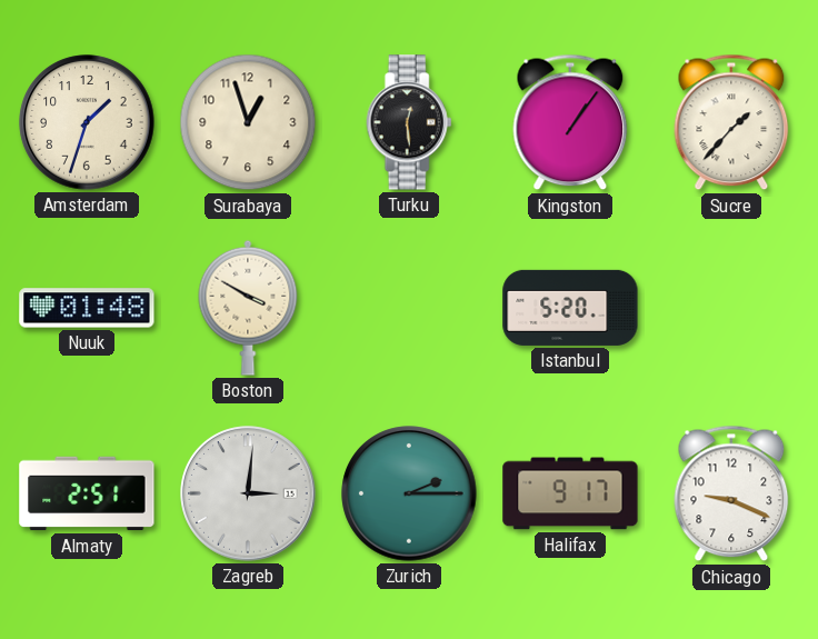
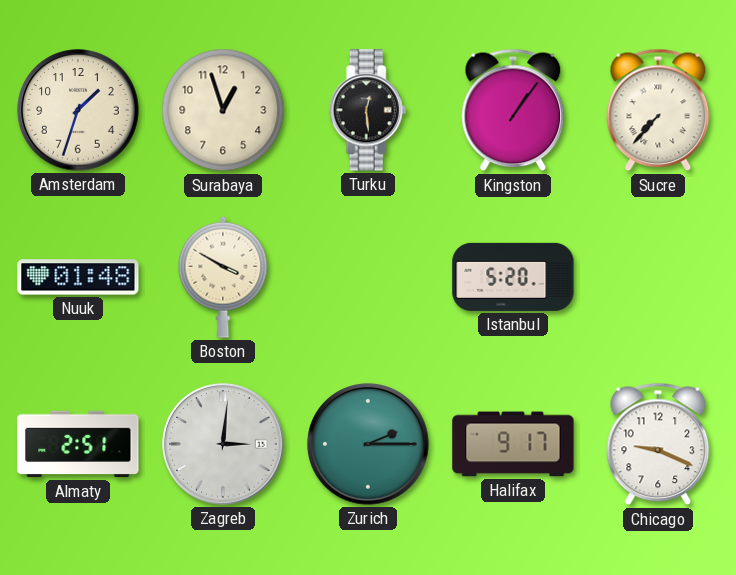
Sucre: 1:37 -> 7:37
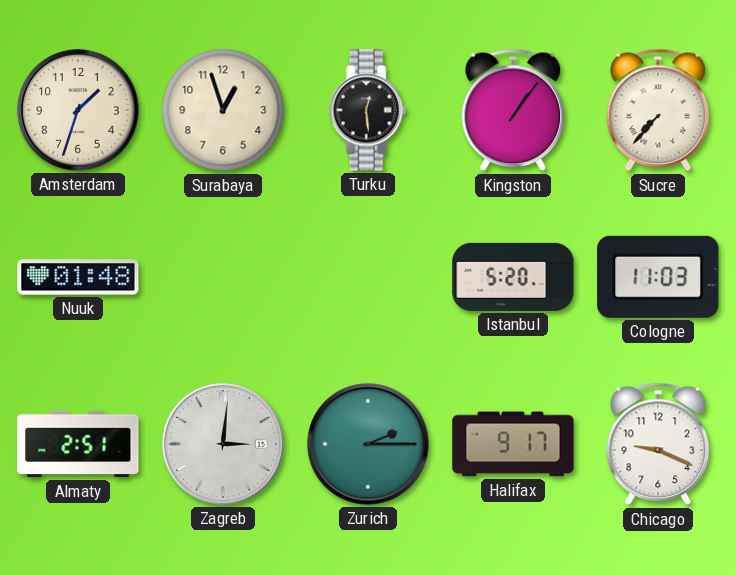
Boston: 3:50 -> none
Cologne: none -> 11:03
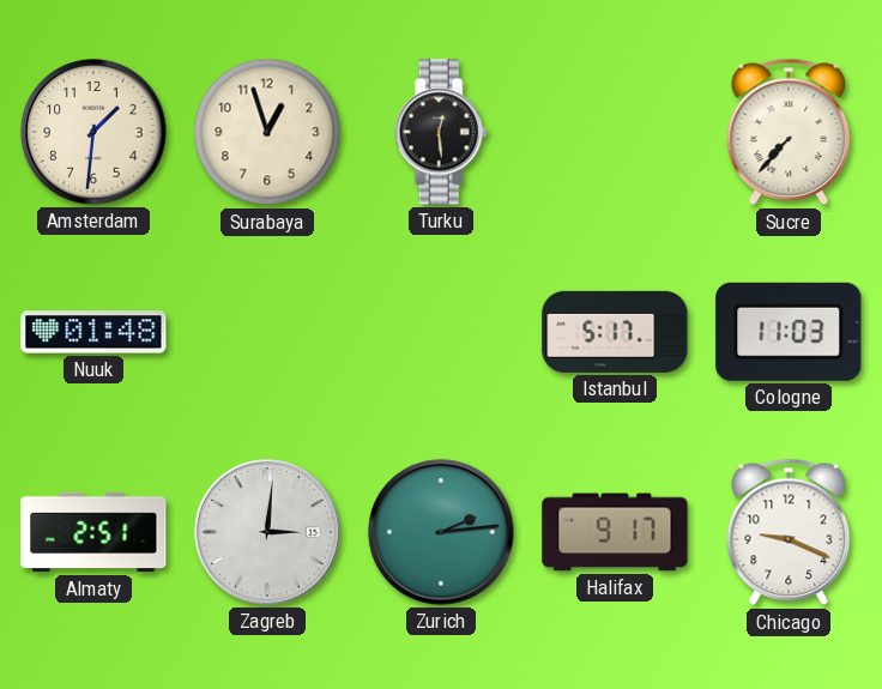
Amsterdam: 1:33 -> 1:31
Kingston: 1:06 -> none
Istanbul: 5:20 -> 5:17
Zurich: 2:15 -> 2:14
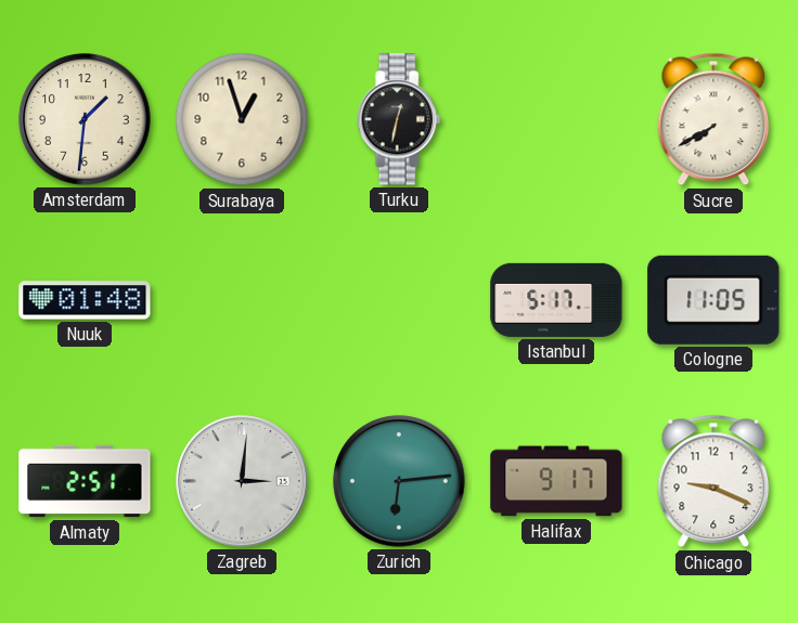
Turku: 12:29 -> 12:32
Sucre: 7:37 -> 7:40
Cologne: 11:03 -> 11:05
Zurich: 2:14 -> 6:14
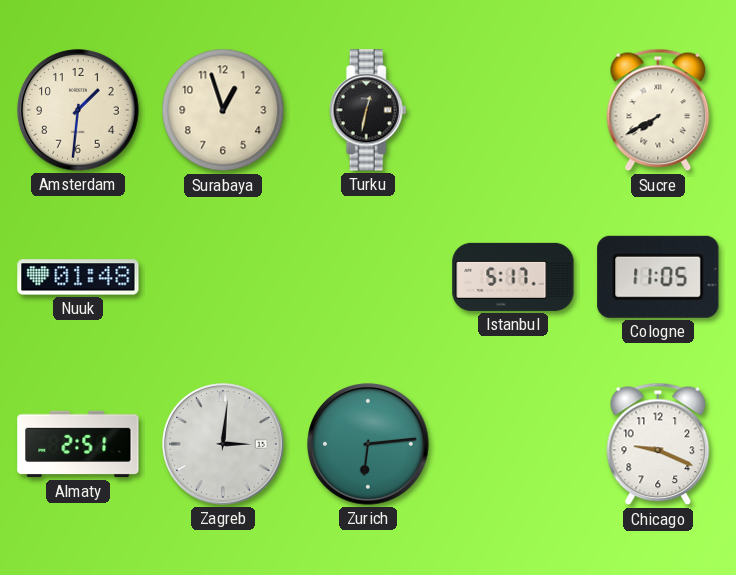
Halifax: 9:17 -> none
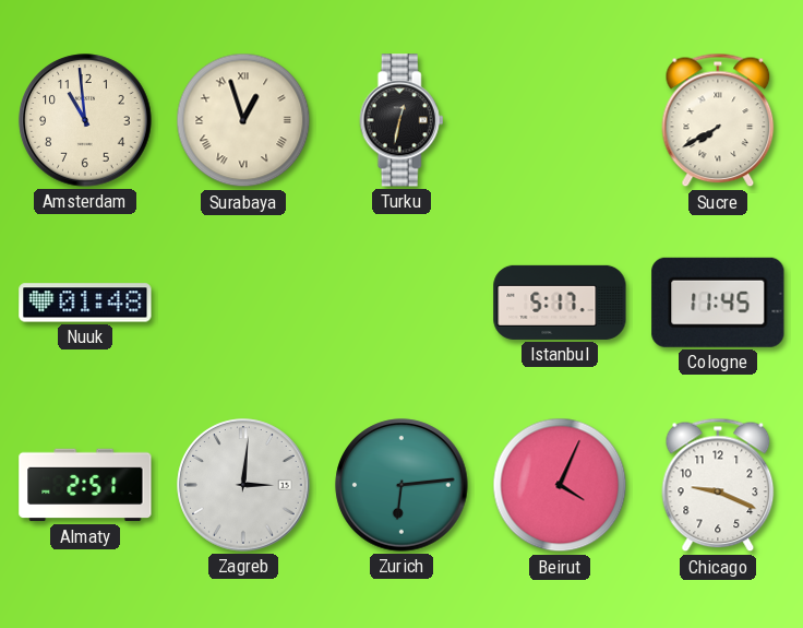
Amsterdam: 1:31 -> 10:59
Surabaya numerals: Arabic -> Roman
Cologne: 11:05 -> 11:45
Beirut: none -> 4:04
